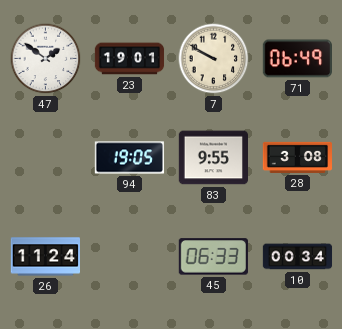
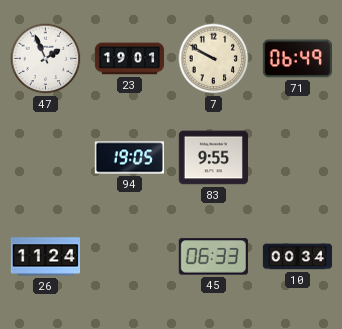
47: 1:51 -> 1:56
28: 3:08 -> none
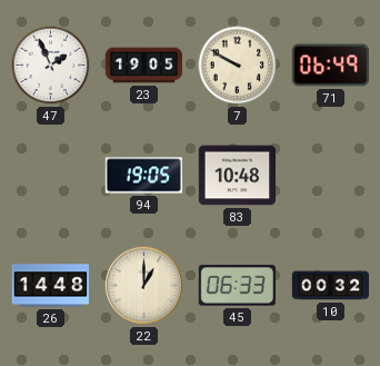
23: 19:01 -> 19:05
83: 9:55 -> 10:48
26: 11:24 -> 14:48
22: none -> 1:00
10: 00:34 -> 00:32
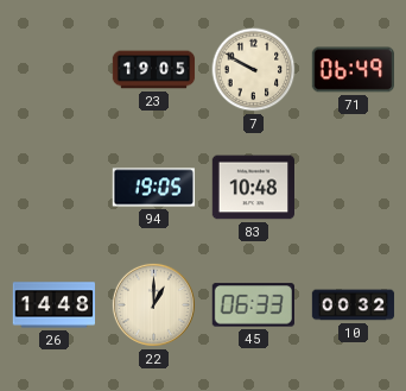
47: 1:56 -> none
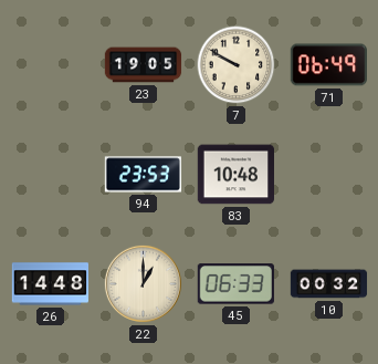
94: 19:05 -> 23:53
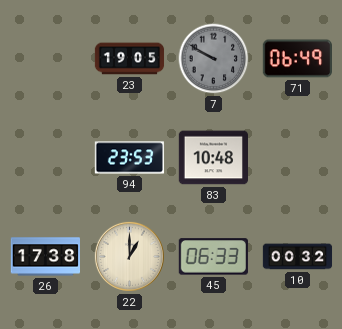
7 dial: cream -> grey
26: 14:48 -> 17:38
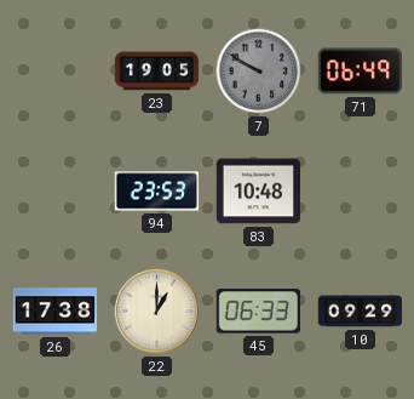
10: 00:32 -> 09:29
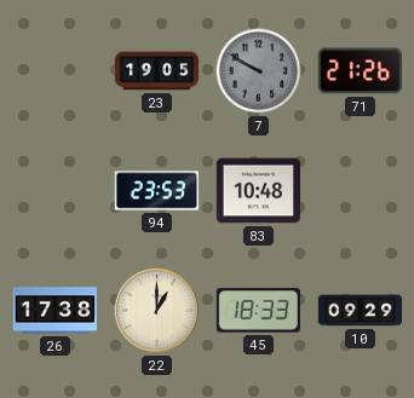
71: 06:49 -> 21:26
45: 06:33 -> 18:33
